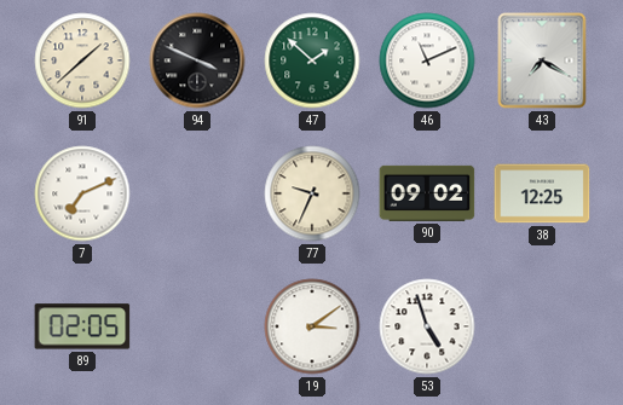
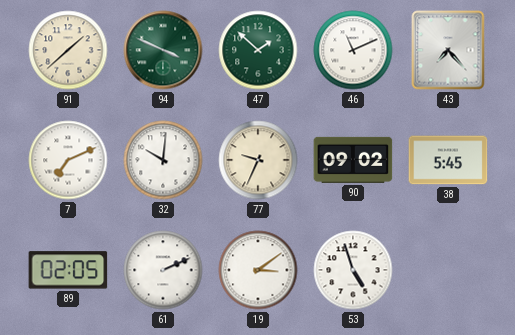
94 dial: black -> green
43: 7:20 -> 7:23
32: none -> 10:01
38: 12:25 -> 5:45
61: none -> 2:11
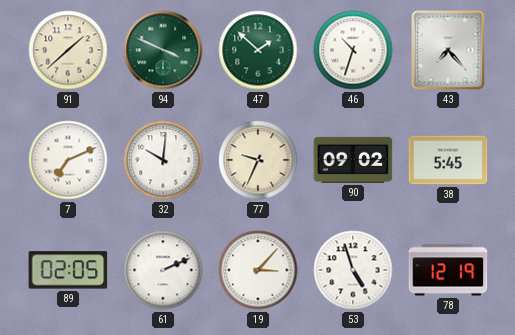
46: 11:11 -> 10:33
19: 3:09 -> 3:07
78: none -> 12:19
